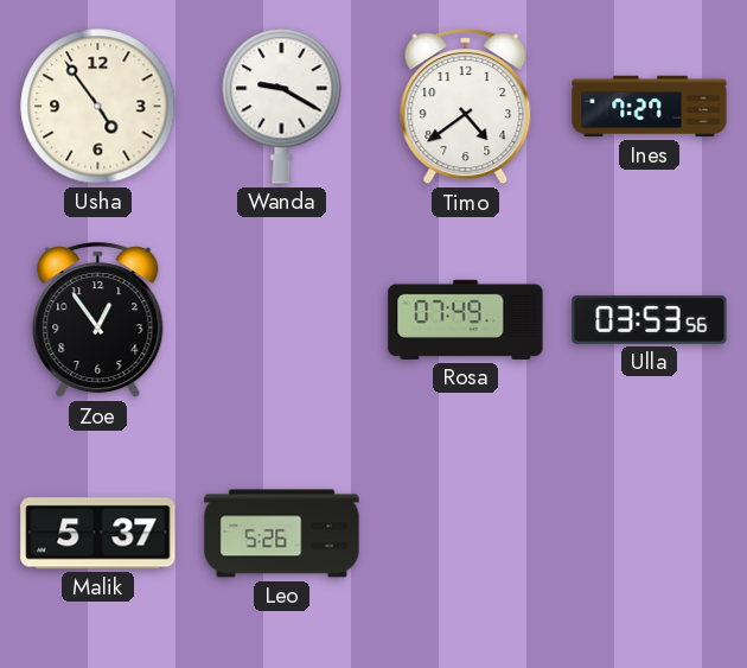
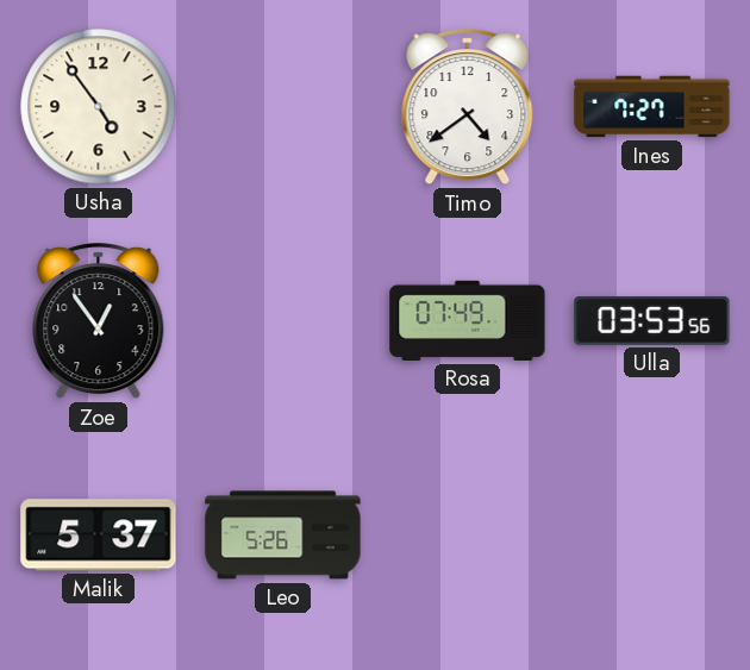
Wanda: 9:20 -> none
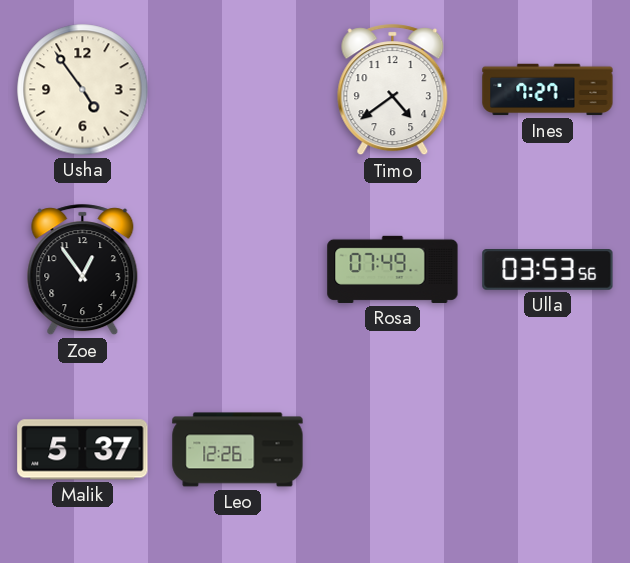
Leo: 5:26 -> 12:26
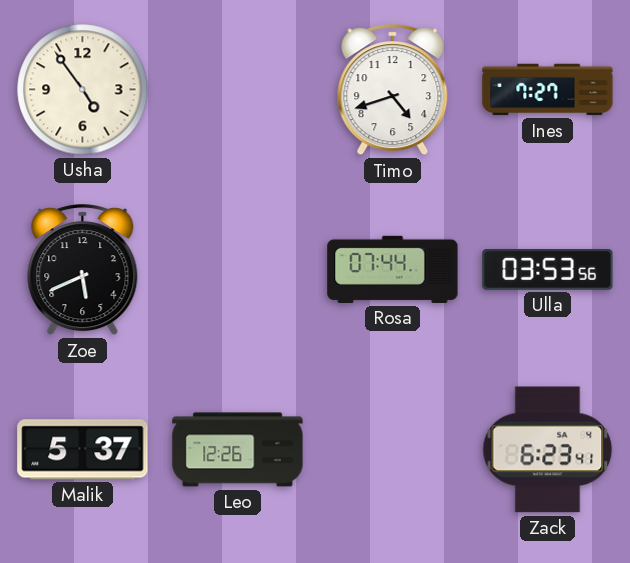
Timo: 4:39 -> 4:42
Zoe: 12:54 -> 5:41
Rosa: 07:49 -> 07:44
Zack: none -> 6:23
